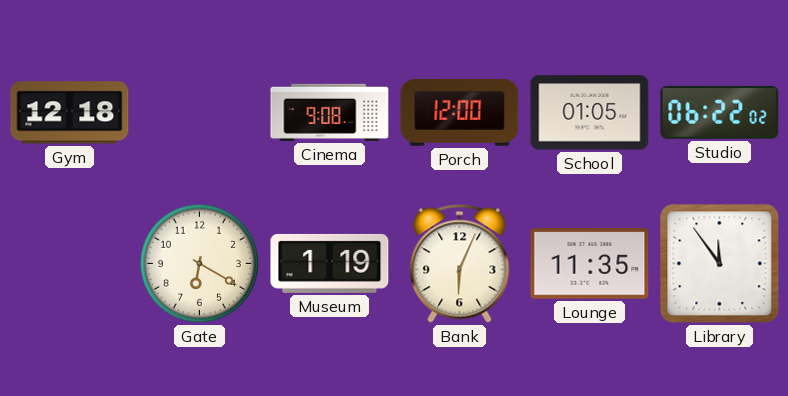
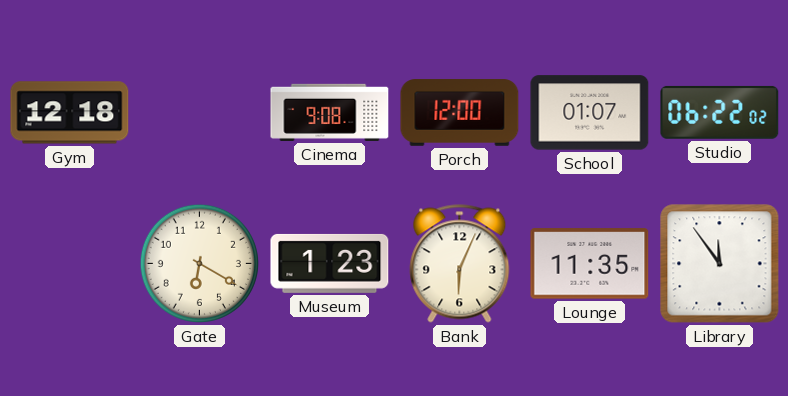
School: 01:05 -> 01:07
Museum: 1:19 -> 1:23
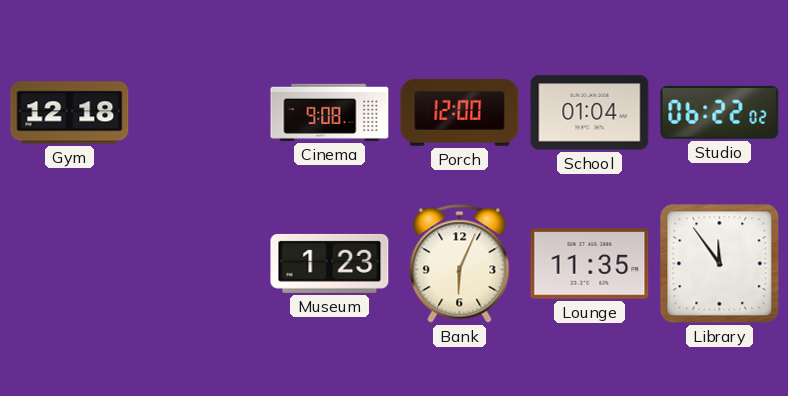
School: 01:07 -> 01:04
Gate: 6:20 -> none
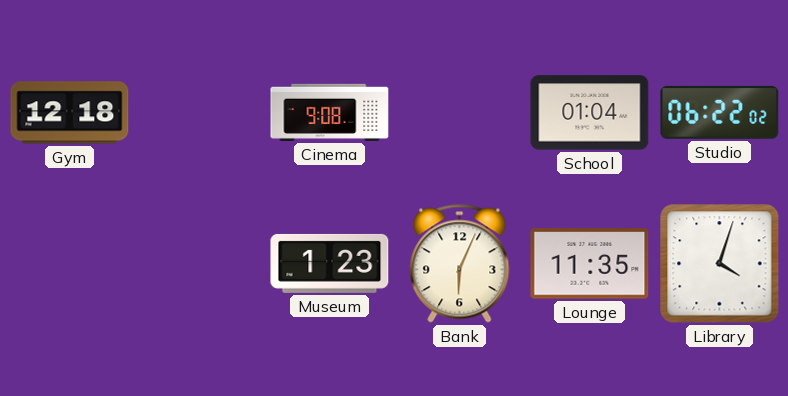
Porch: 12:00 -> none
Library: 11:54 -> 4:03
